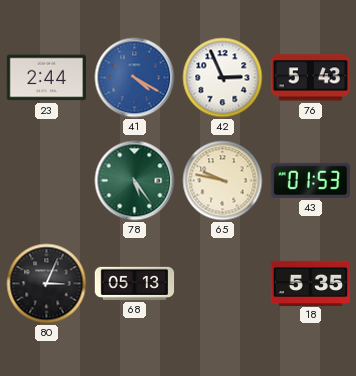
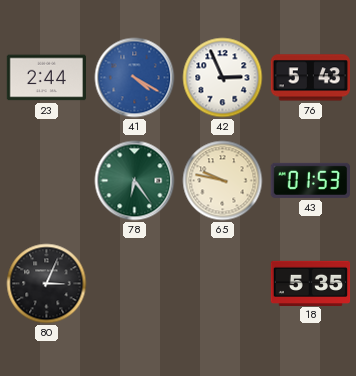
78: 5:24 -> 6:24
68: 05:13 -> none
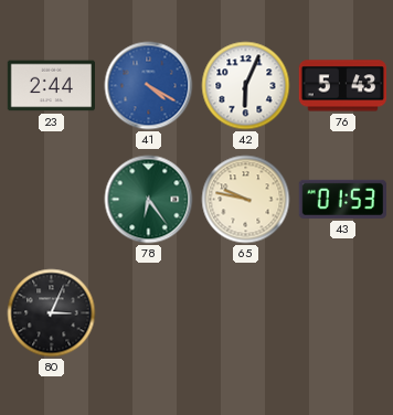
42: 2:56 -> 6:04
18: 5:35 -> none
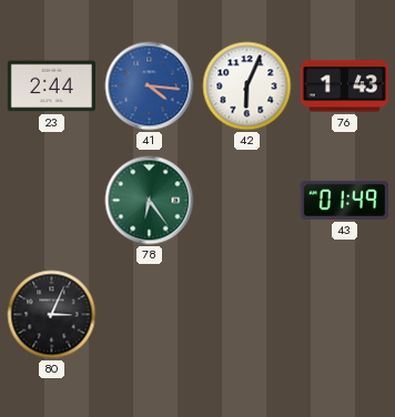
41: 4:20 -> 4:16
76: 5:43 -> 1:43
65: 9:47 -> none
43: 01:53 -> 01:49
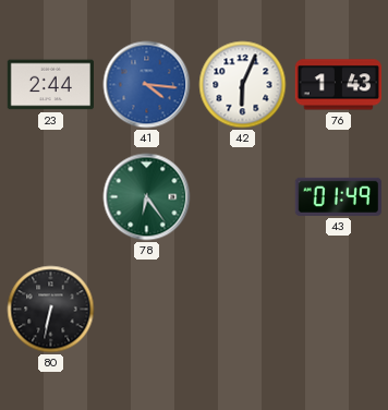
80: 3:04 -> 6:32
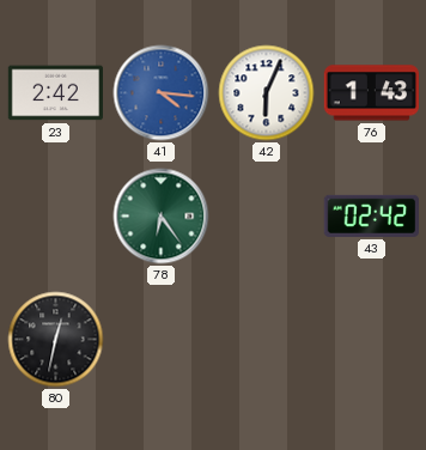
23: 2:44 -> 2:42
43: 01:49 -> 02:42
80: 6:32 -> 12:32
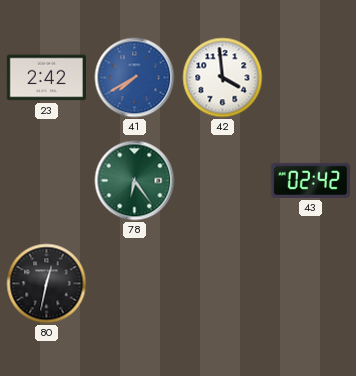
41: 4:16 -> 7:40
42: 6:04 -> 3:59
76: 1:43 -> none
